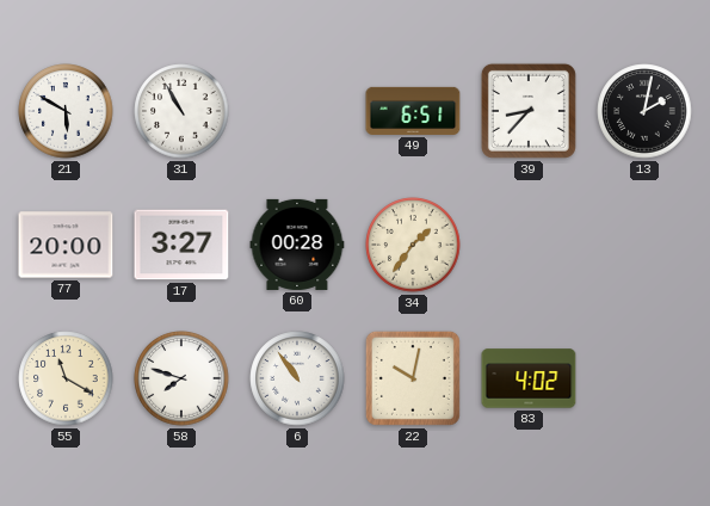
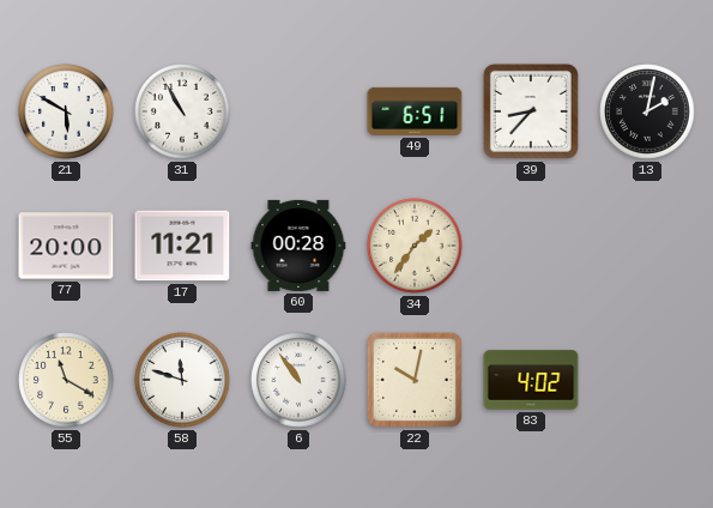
17: 3:27 -> 11:21
58: 7:48 -> 11:48
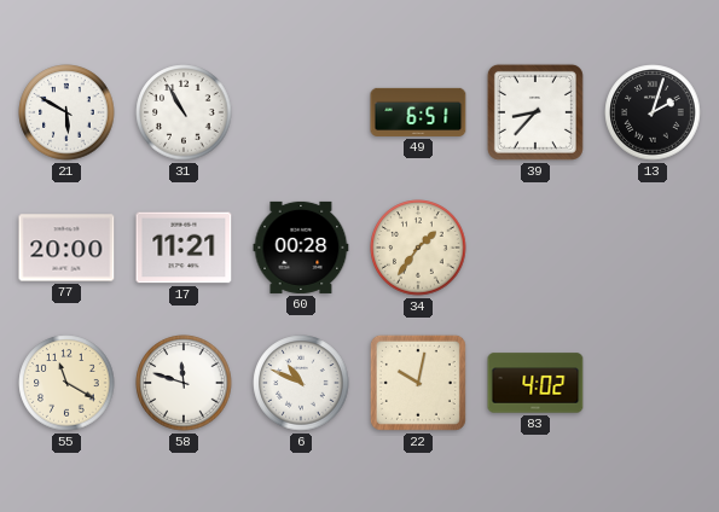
13: 2:02 -> 2:03
6: 10:54 -> 10:49
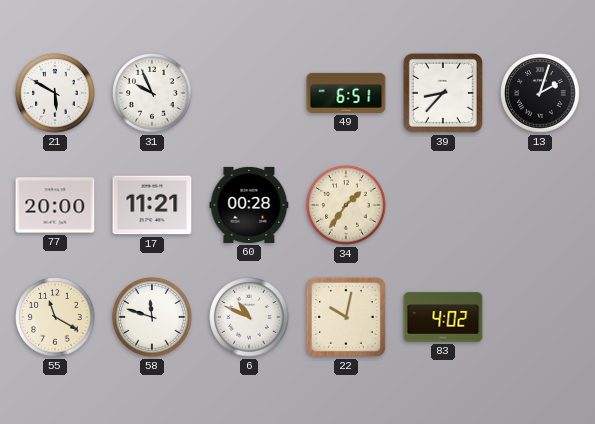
31: 10:55 -> 9:56
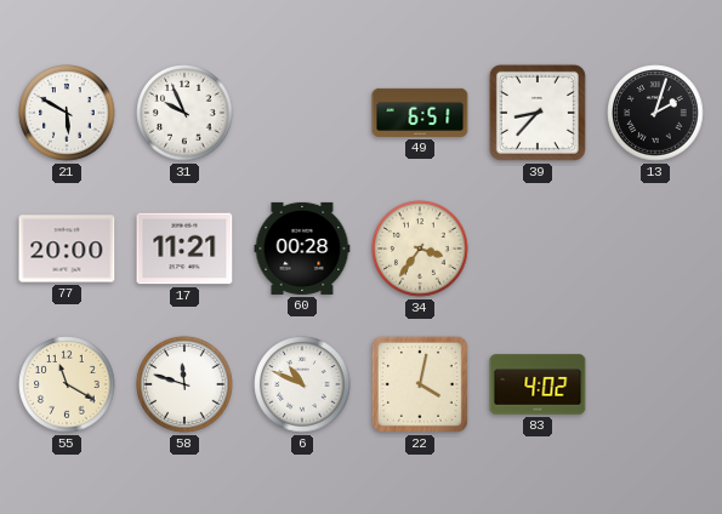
34: 1:36 -> 3:36
22: 10:02 -> 4:02
